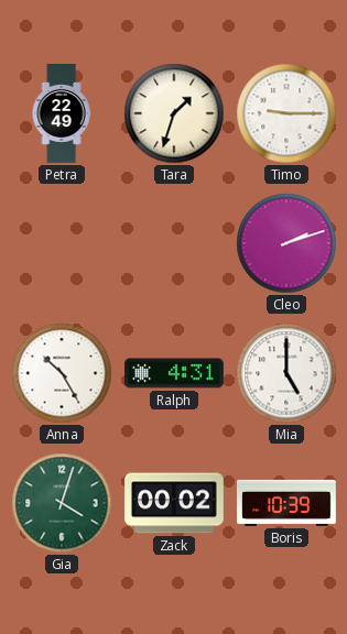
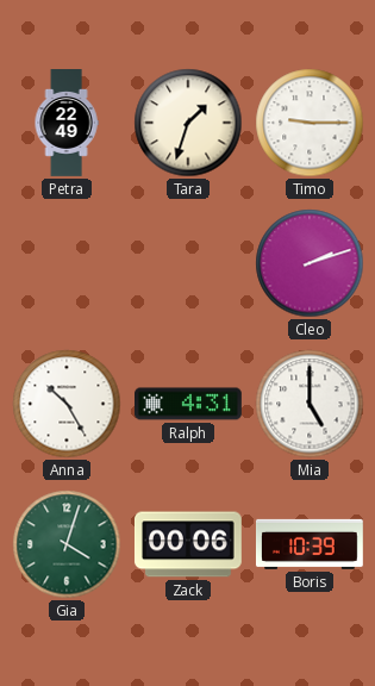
Zack: 00:02 -> 00:06
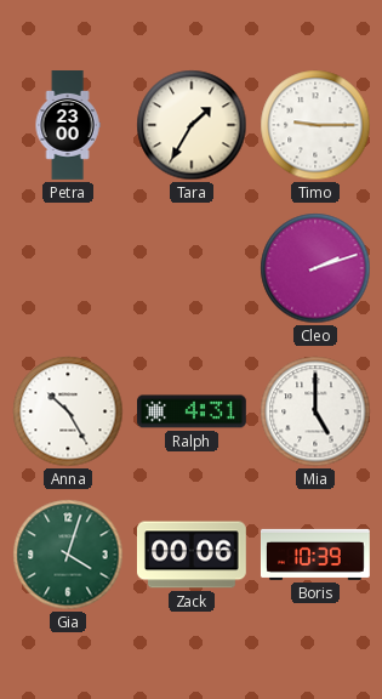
Petra: 22:49 -> 23:00
Tara: 1:33 -> 1:35
